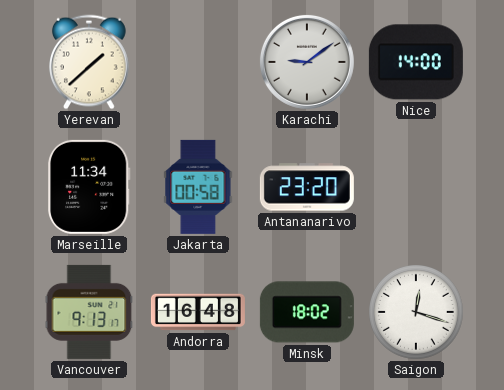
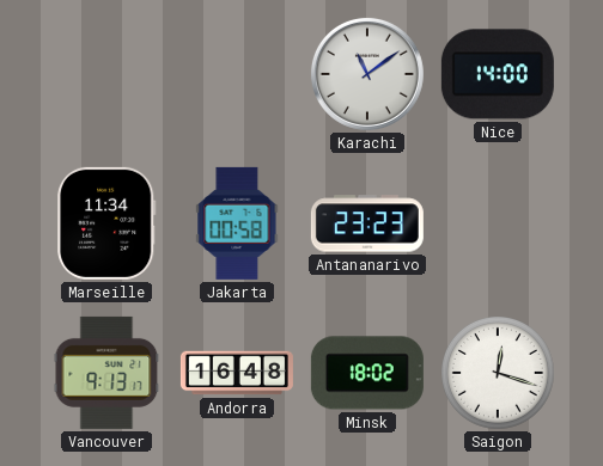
Yerevan: 1:38 -> none
Karachi: 9:09 -> 11:09
Antananarivo: 23:20 -> 23:23
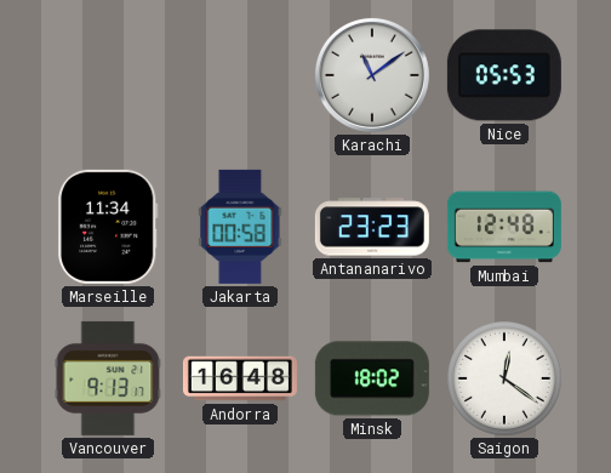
Nice: 14:00 -> 05:53
Mumbai: none -> 12:48
Saigon: 12:18 -> 12:21
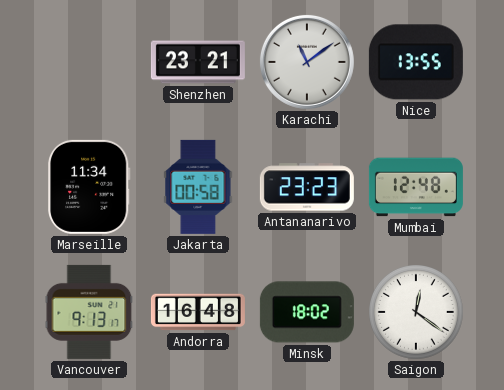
Shenzhen: none -> 23:21
Nice: 05:53 -> 13:55
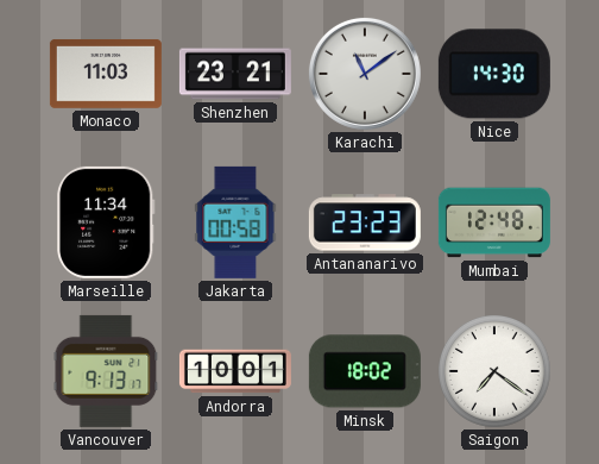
Monaco: none -> 11:03
Nice: 13:55 -> 14:30
Andorra: 16:48 -> 10:01
Saigon: 12:21 -> 7:21
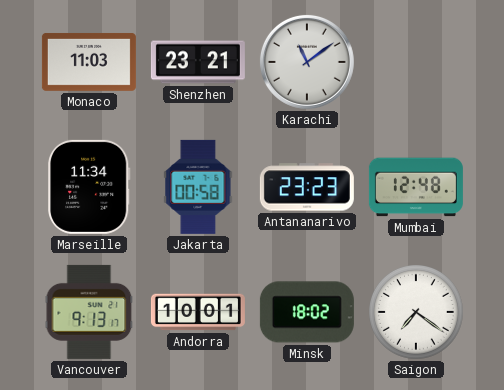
Nice: 14:30 -> none
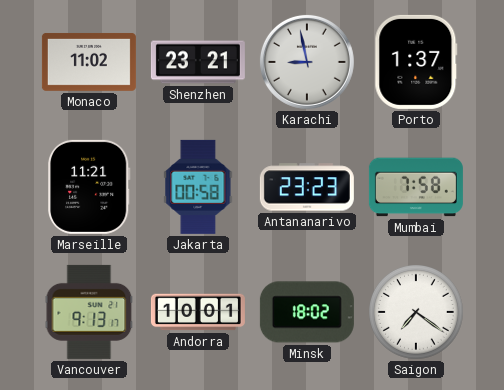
Monaco: 11:03 -> 11:02
Karachi: 11:09 -> 8:58
Porto: none -> 1:37
Marseille: 11:34 -> 11:21
Mumbai: 12:48 -> 7:58
